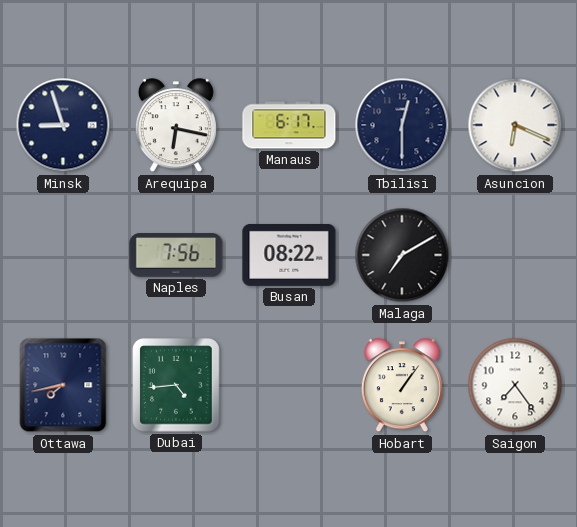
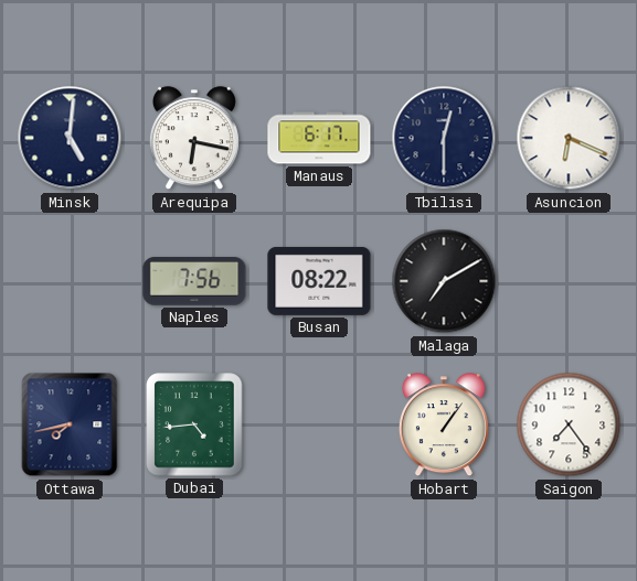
Minsk: 8:57 -> 5:01
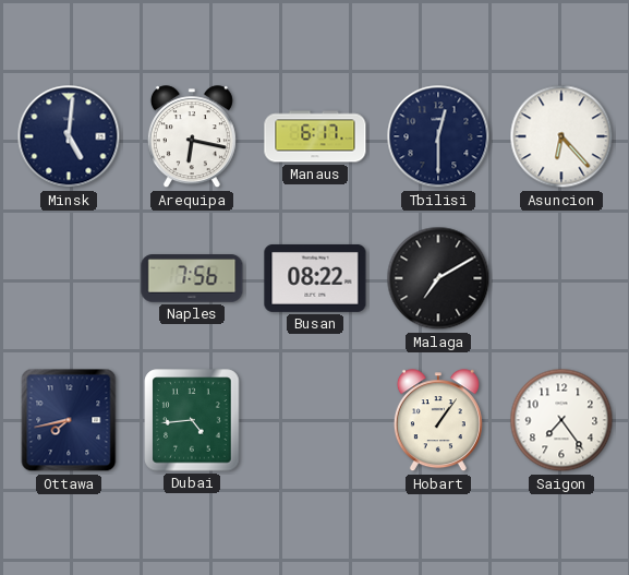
Asuncion: 6:19 -> 6:23
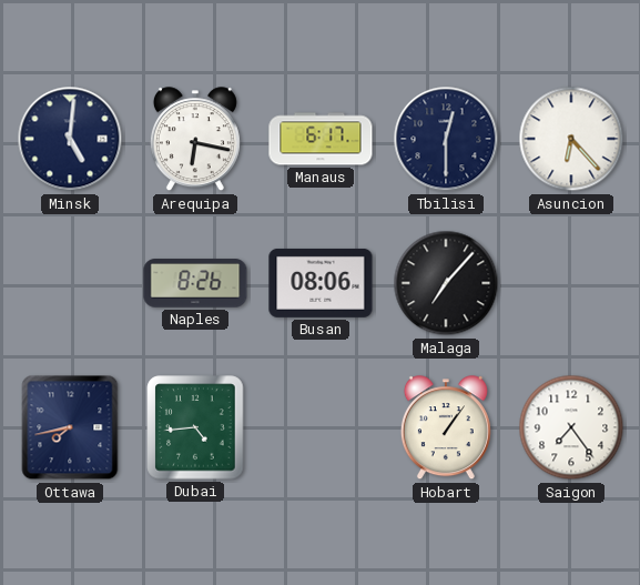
Naples: 7:56 -> 8:26
Busan: 08:22 -> 08:06
Malaga: 7:10 -> 7:07
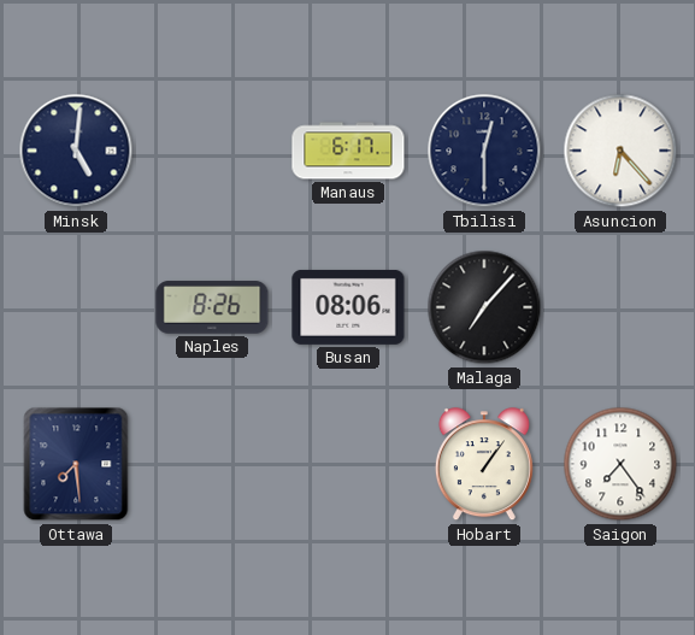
Arequipa: 6:17 -> none
Ottawa: 7:43 -> 7:29
Dubai: 4:44 -> none
